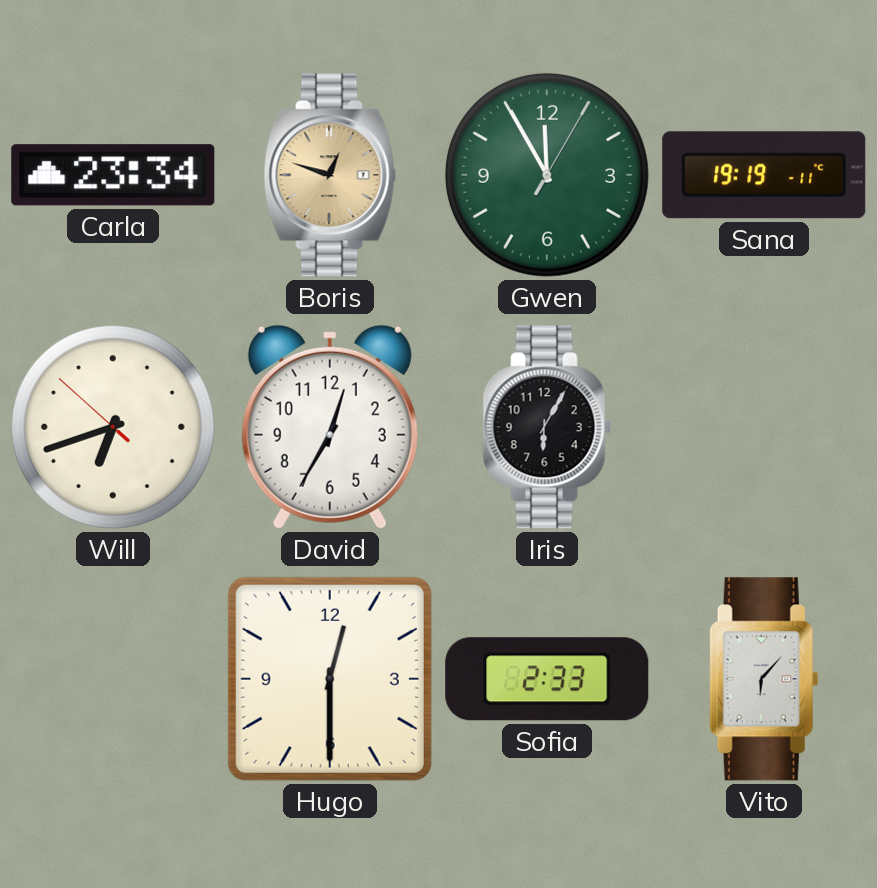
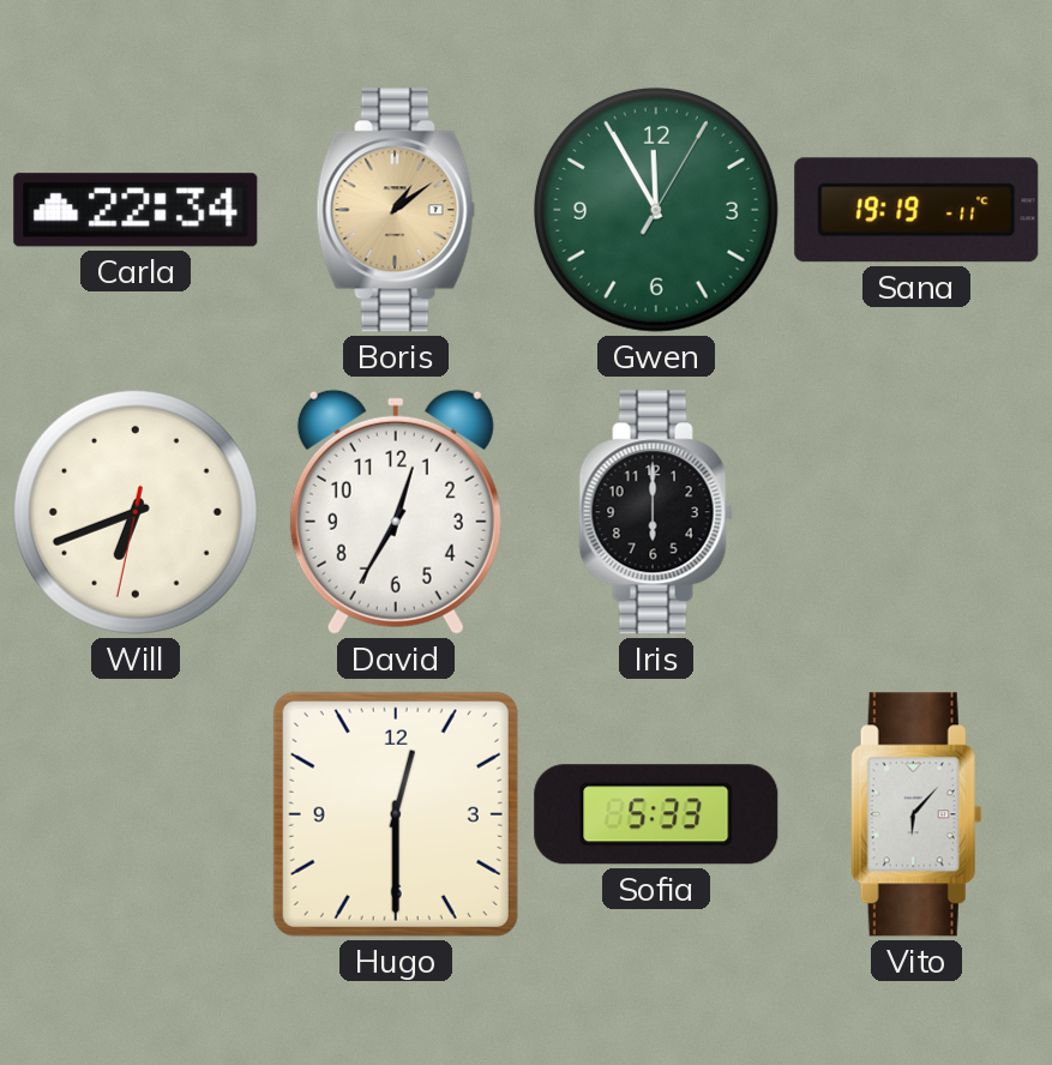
Carla: 23:34 -> 22:34
Boris: 12:48 -> 1:09
Will: 6:41:52 -> 6:41:32
Iris: 6:05 -> 6:00
Sofia: 2:33 -> 5:33
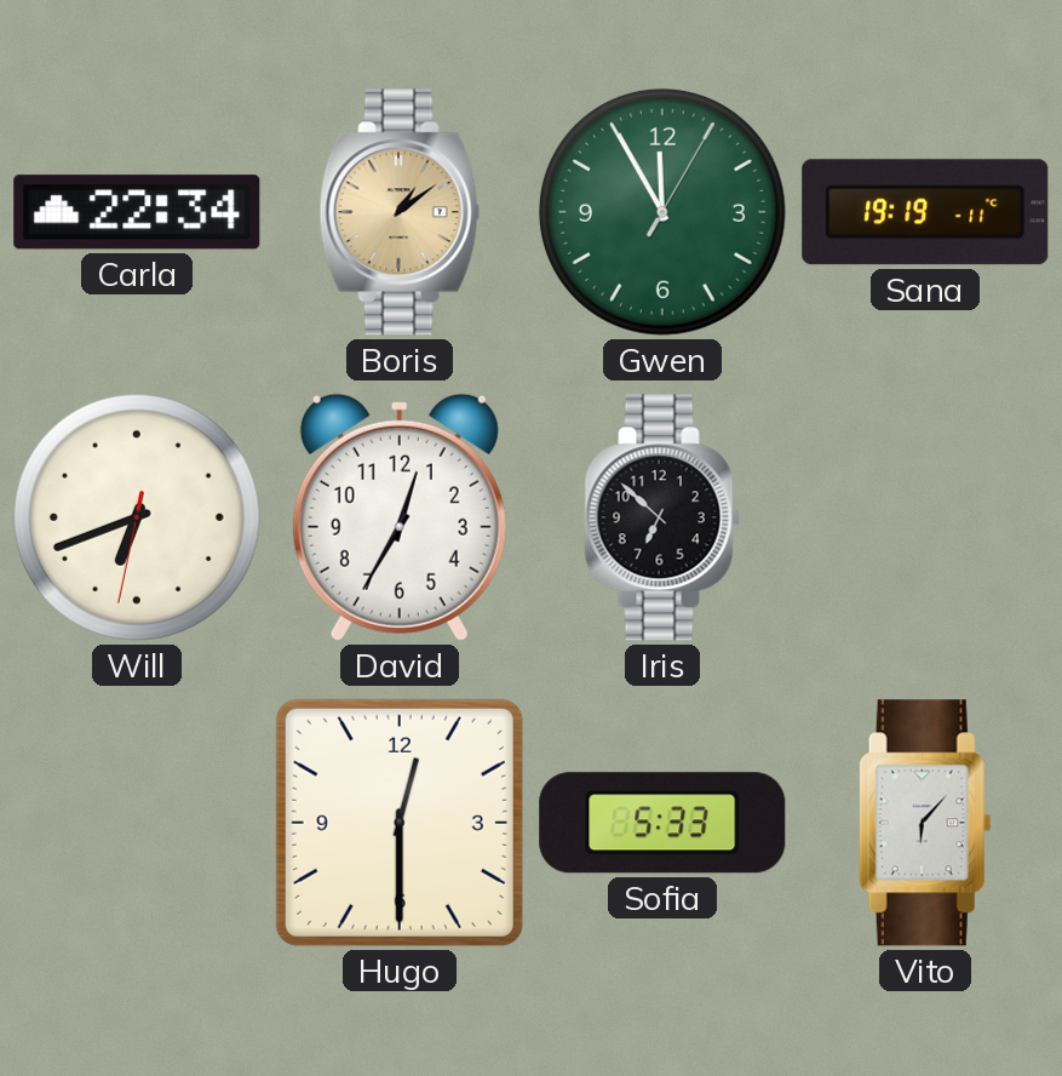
Iris: 6:00 -> 6:52
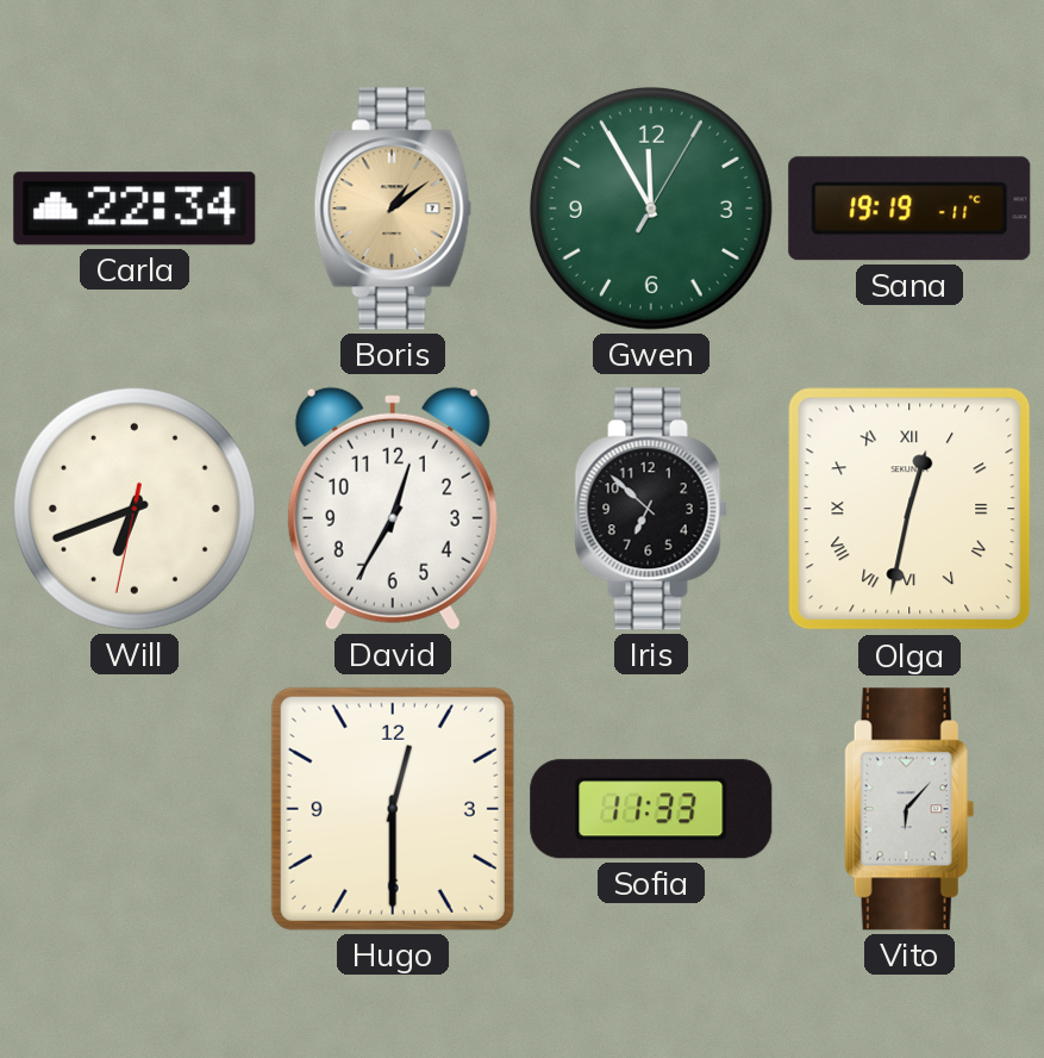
Olga: none -> 12:32
Sofia: 5:33 -> 11:33
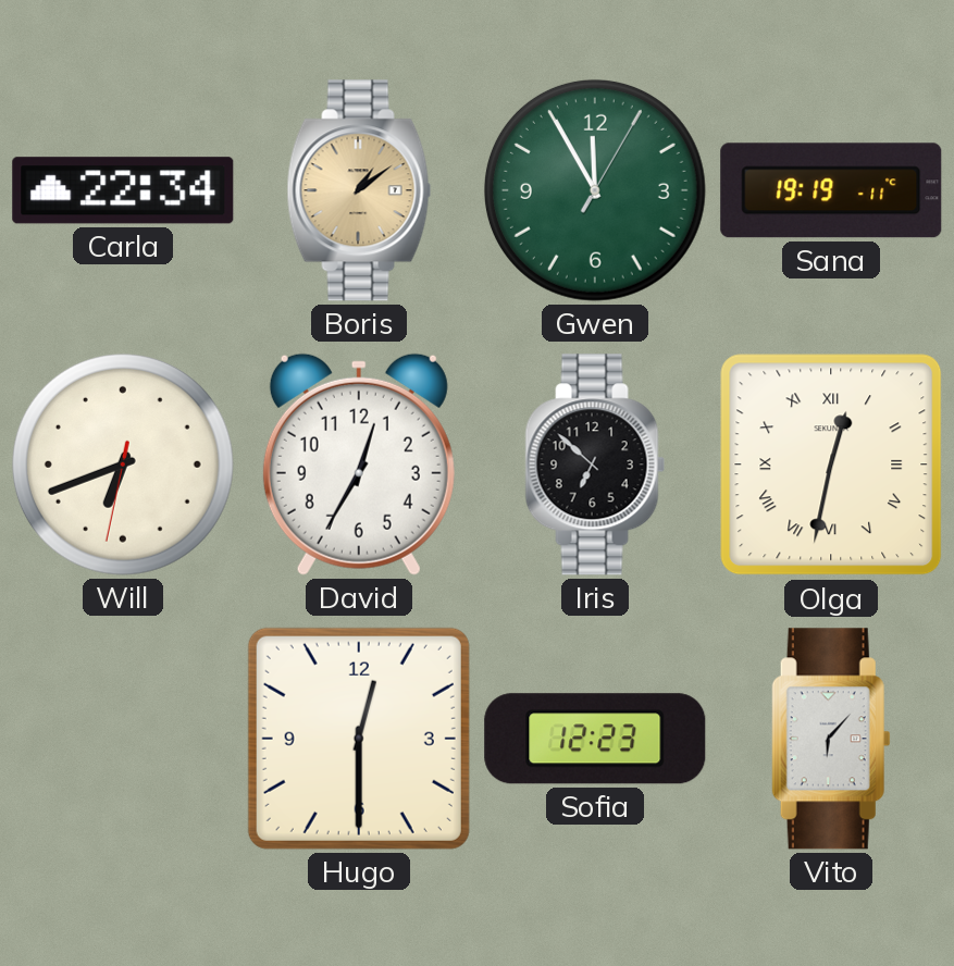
Sofia: 11:33 -> 12:23
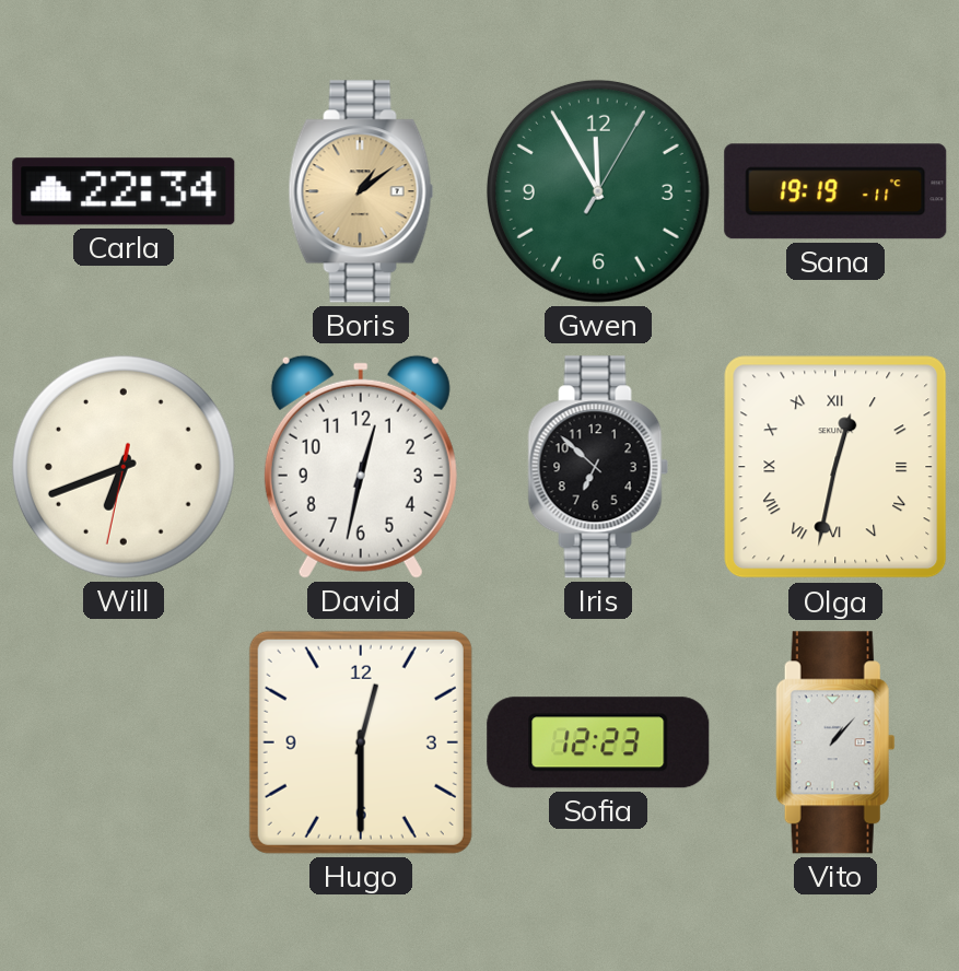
David: 12:35 -> 12:32
Vito: 6:07 -> 1:07
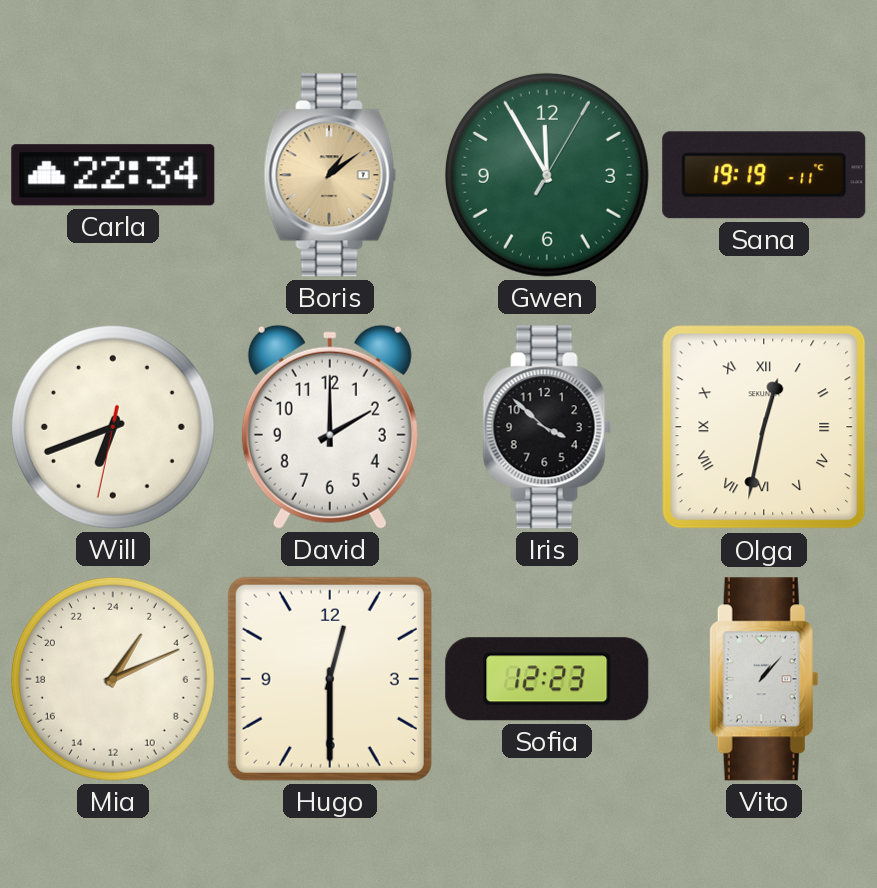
David: 12:32 -> 2:00
Iris: 6:52 -> 3:52
Mia: none -> 2:11
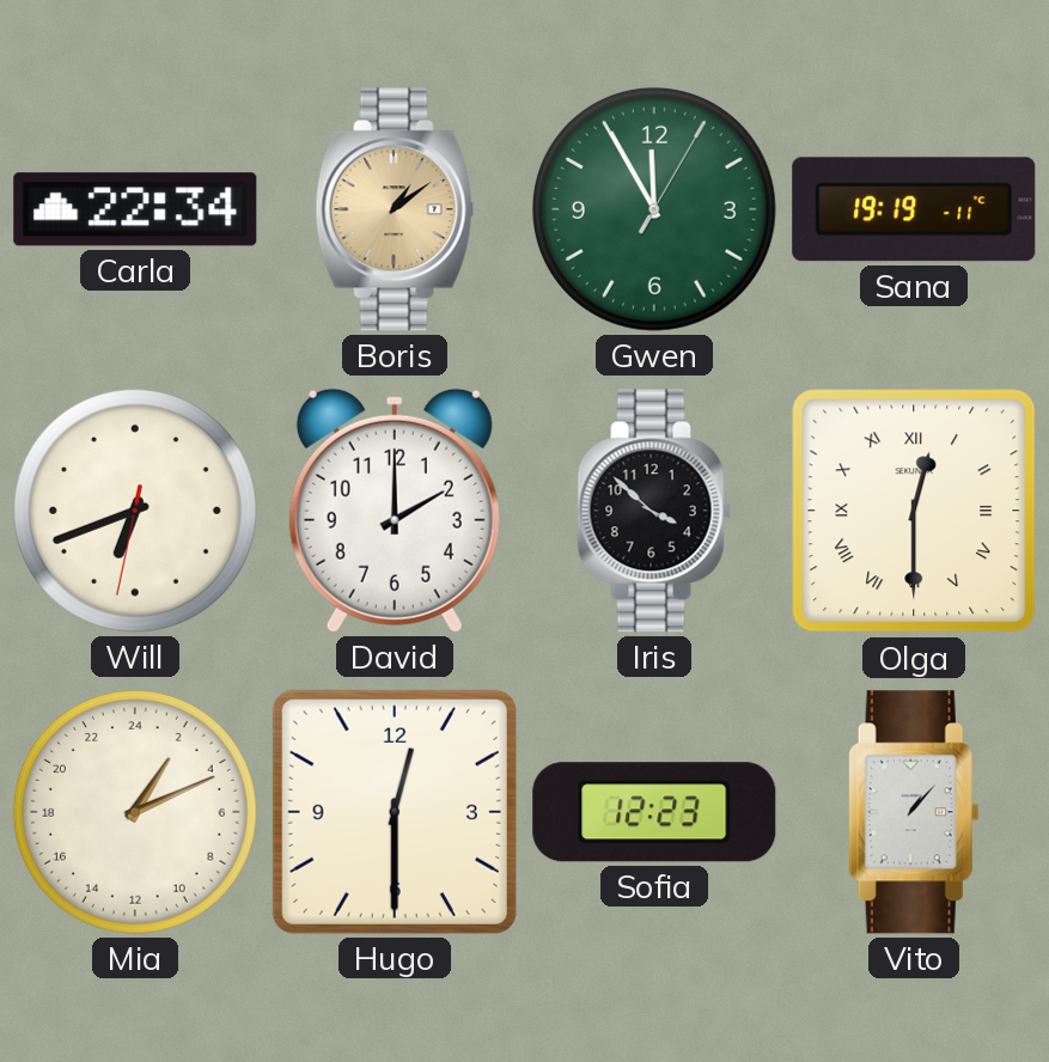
Olga: 12:32 -> 12:30
